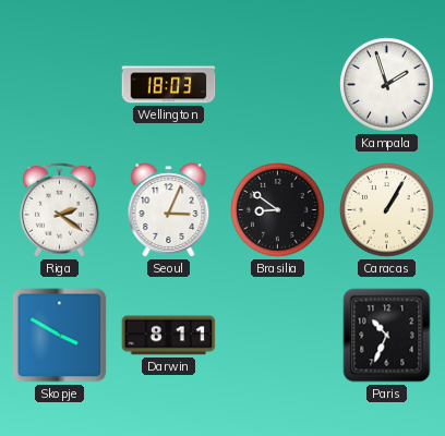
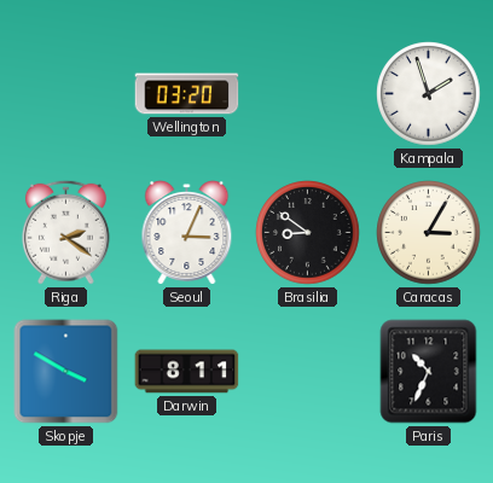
Wellington: 18:03 -> 03:20
Caracas: 1:05 -> 3:05
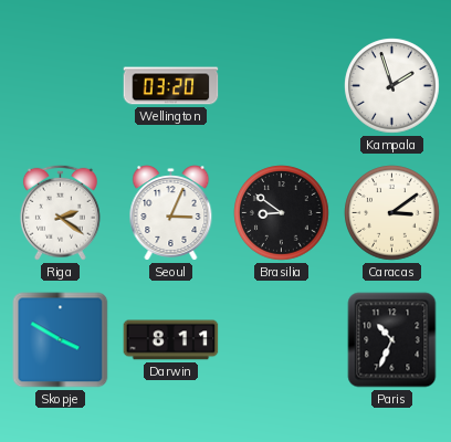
Caracas: 3:05 -> 3:09
